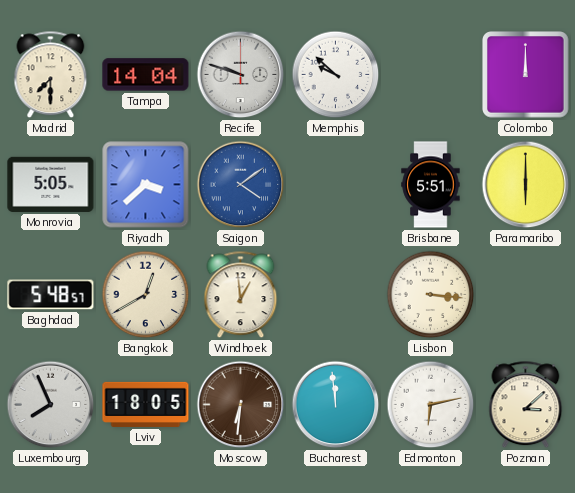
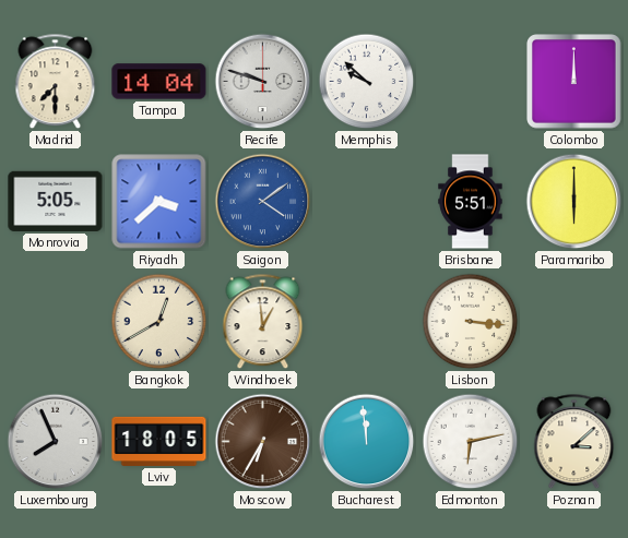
Baghdad: 5:48 -> none
Moscow: 6:31 -> 6:35
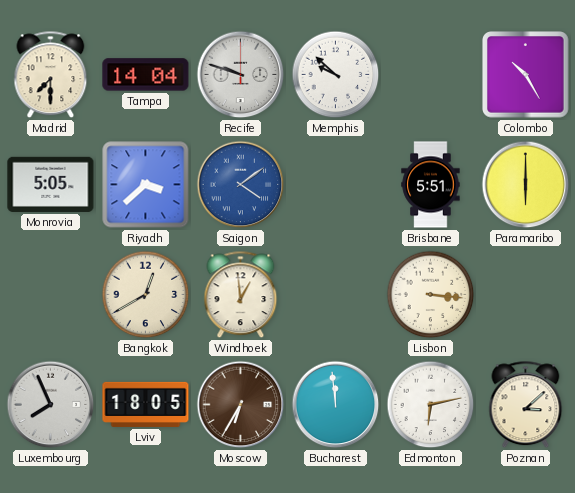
Colombo: 12:00 -> 10:25
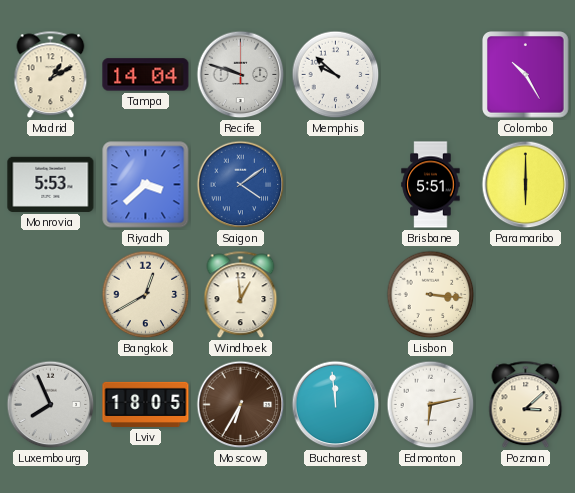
Madrid: 7:30 -> 1:10
Monrovia: 5:05 -> 5:53
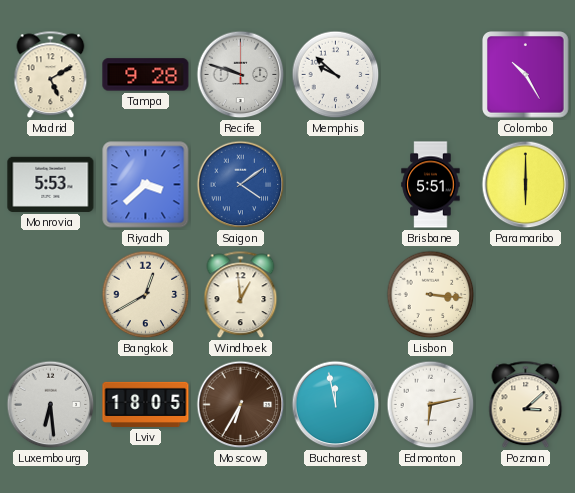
Madrid: 1:10 -> 5:10
Tampa: 14:04 -> 9:28
Luxembourg: 7:56 -> 6:29
Bucharest: 11:59 -> 11:58
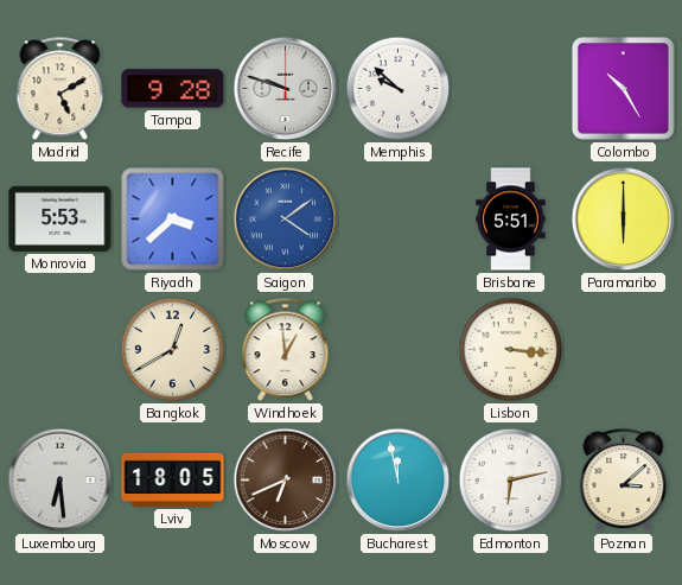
Moscow: 6:35 -> 6:41
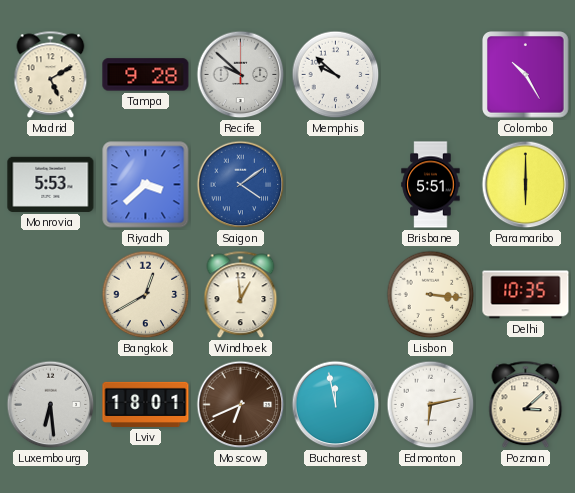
Recife: 9:48 -> 9:52
Delhi: none -> 10:35
Lviv: 18:05 -> 18:01
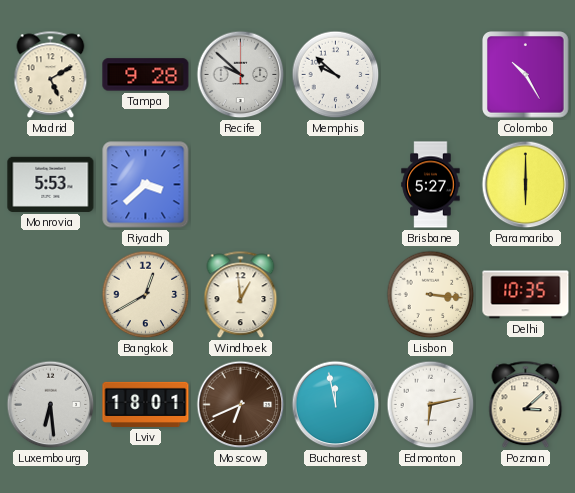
Saigon: 4:09 -> none
Brisbane: 5:51 -> 5:27
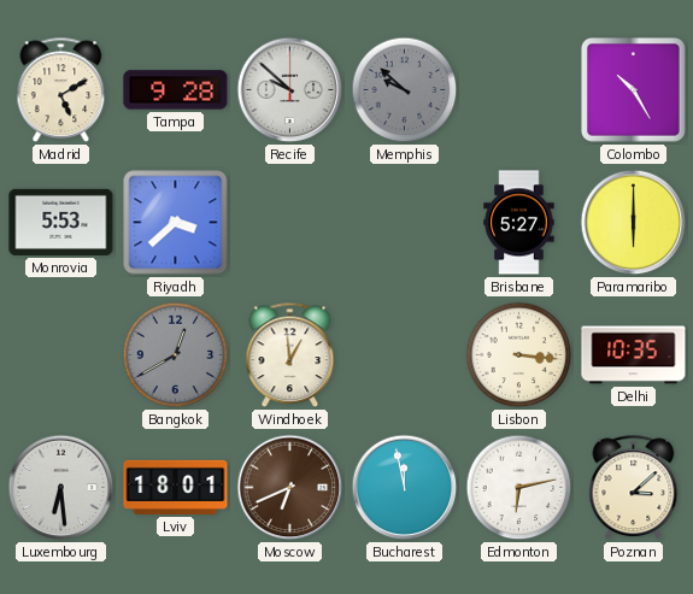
Memphis dial: white -> grey
Bangkok dial: cream -> grey
